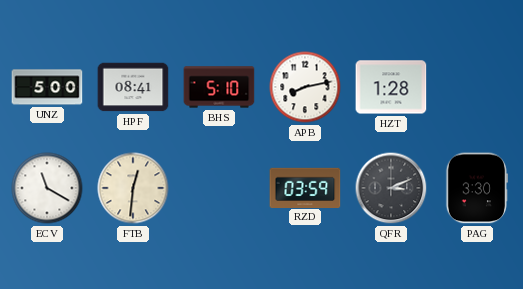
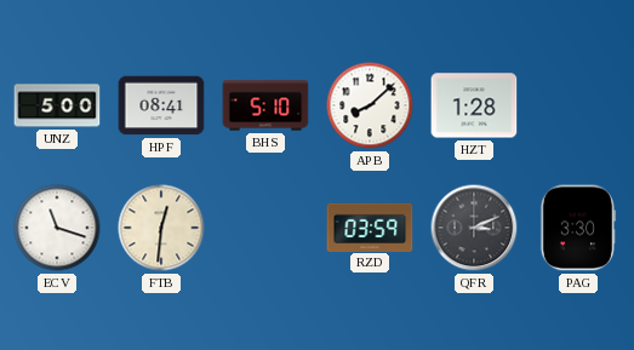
APB: 8:13 -> 8:08
ECV: 11:20 -> 11:18
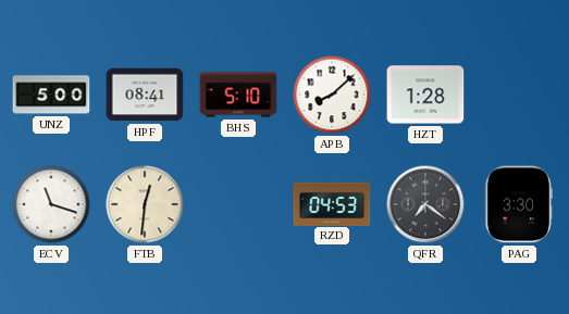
RZD: 03:59 -> 04:53
QFR: 3:11 -> 7:21
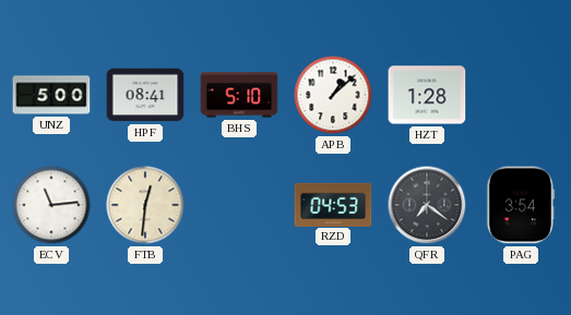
APB: 8:08 -> 1:08
ECV: 11:18 -> 11:14
PAG: 3:30 -> 3:54
